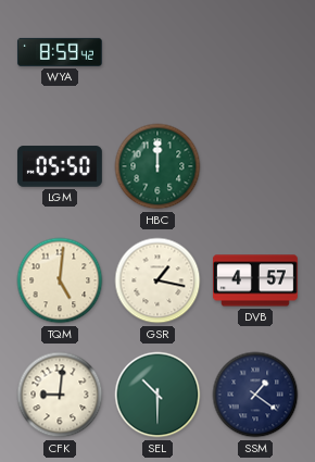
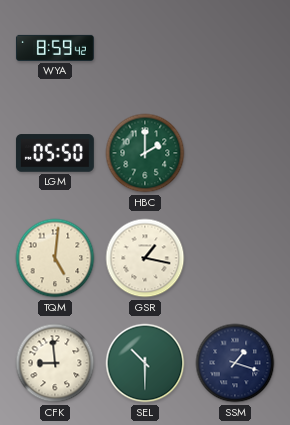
HBC: 12:00 -> 2:00
DVB: 4:57 -> none
CFK: 9:01 -> 8:59
SSM: 1:21 -> 1:18
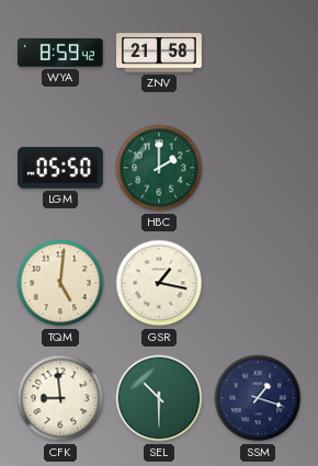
ZNV: none -> 21:58
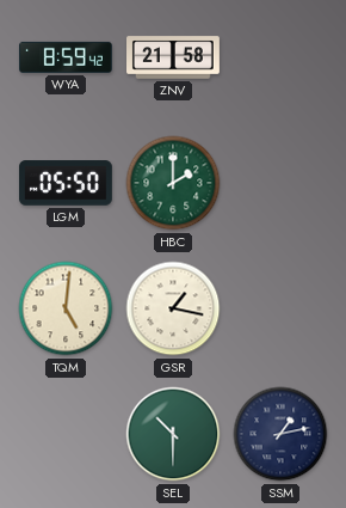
CFK: 8:59 -> none
SSM: 1:18 -> 1:13
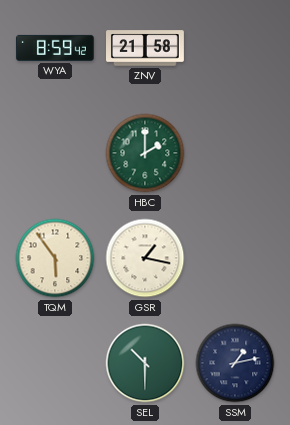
LGM: 05:50 -> none
TQM: 5:01 -> 5:54
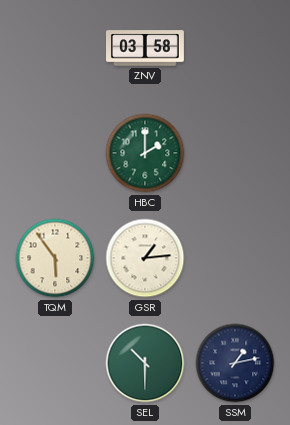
WYA: 8:59 -> none
ZNV: 21:58 -> 03:58
GSR: 1:17 -> 1:14
